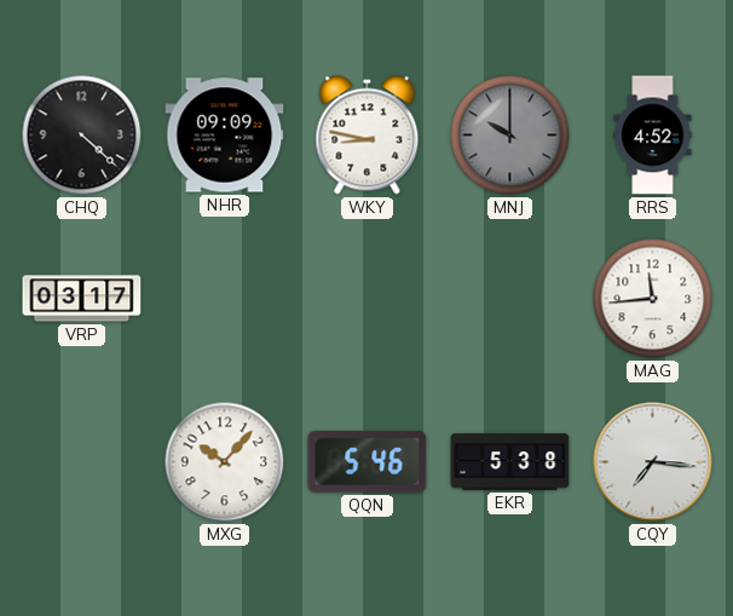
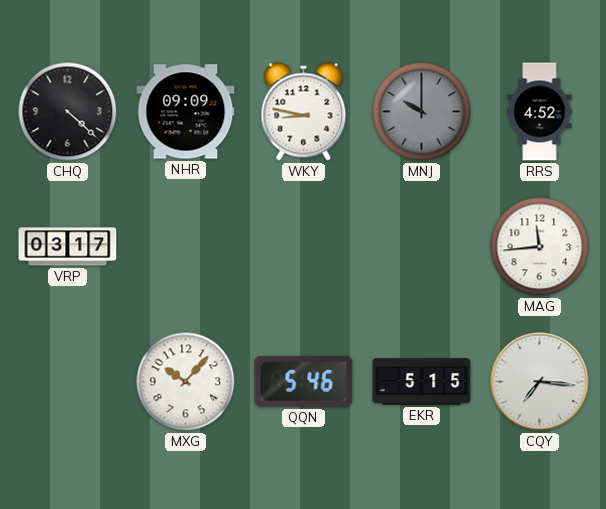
EKR: 5:38 -> 5:15
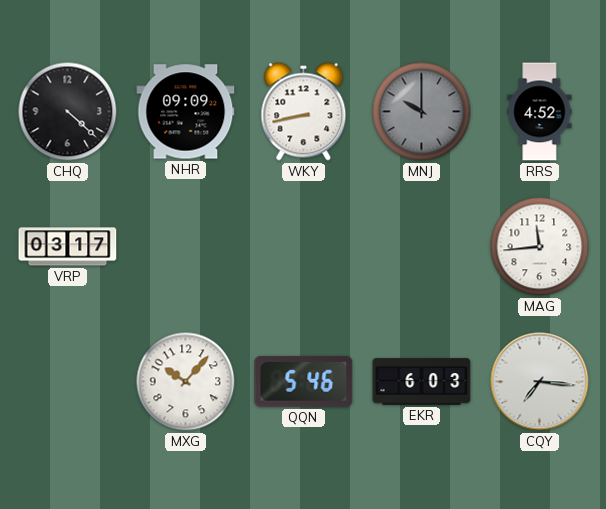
WKY: 8:47 -> 8:43
EKR: 5:15 -> 6:03
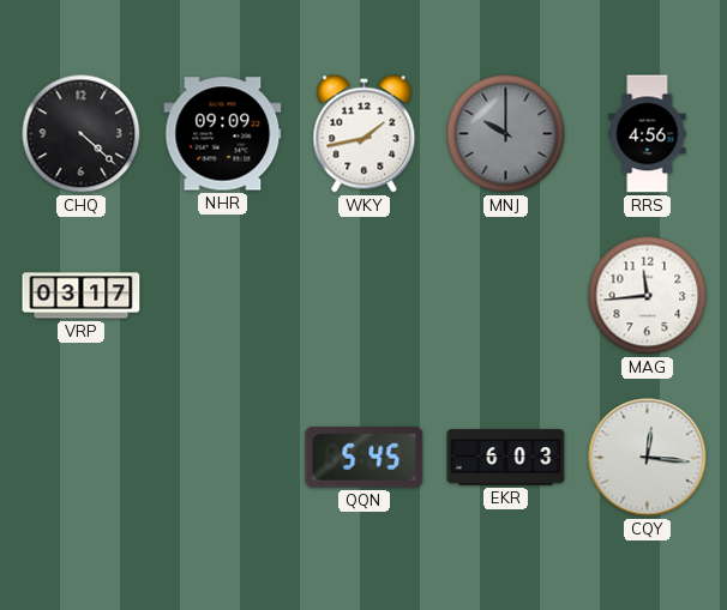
WKY: 8:43 -> 1:43
RRS: 4:52 -> 4:56
MXG: 10:07 -> none
QQN: 5:46 -> 5:45
CQY: 7:16 -> 12:16
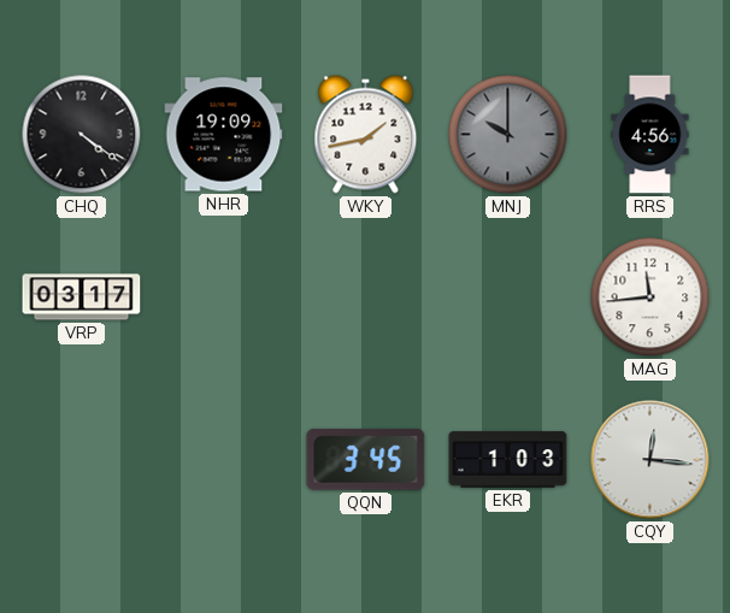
CHQ: 4:22 -> 4:21
NHR: 09:09 -> 19:09
QQN: 5:45 -> 3:45
EKR: 6:03 -> 1:03
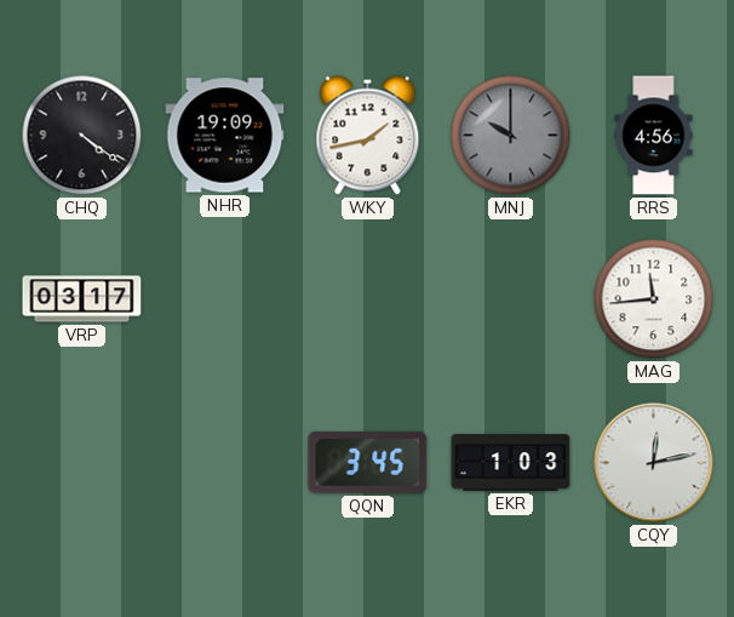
CQY: 12:16 -> 12:13
